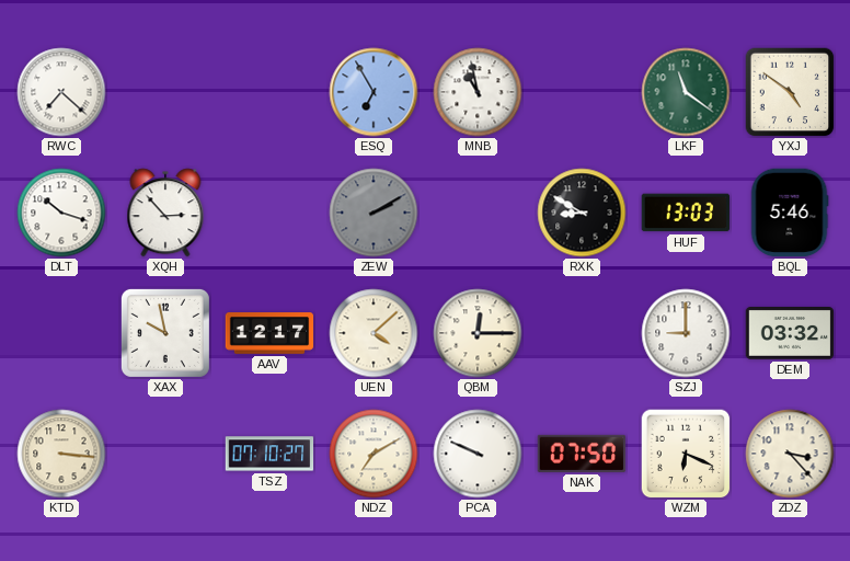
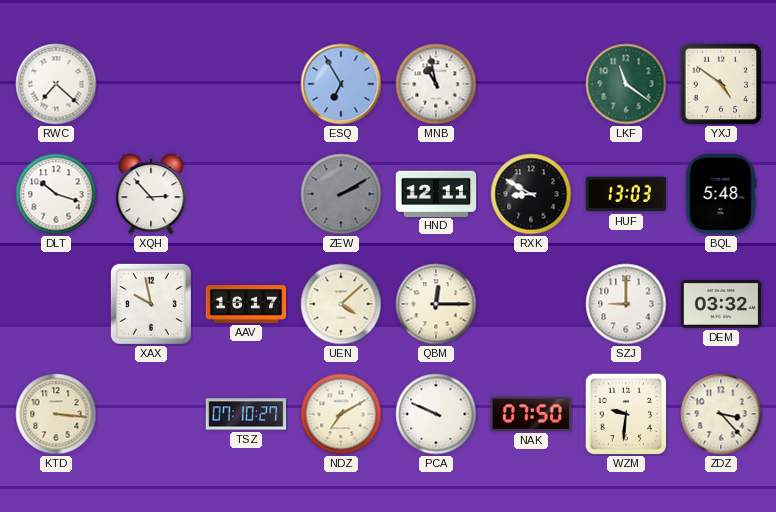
HND: none -> 12:11
BQL: 5:46 -> 5:48
AAV: 12:17 -> 16:17
WZM: 6:19 -> 9:31
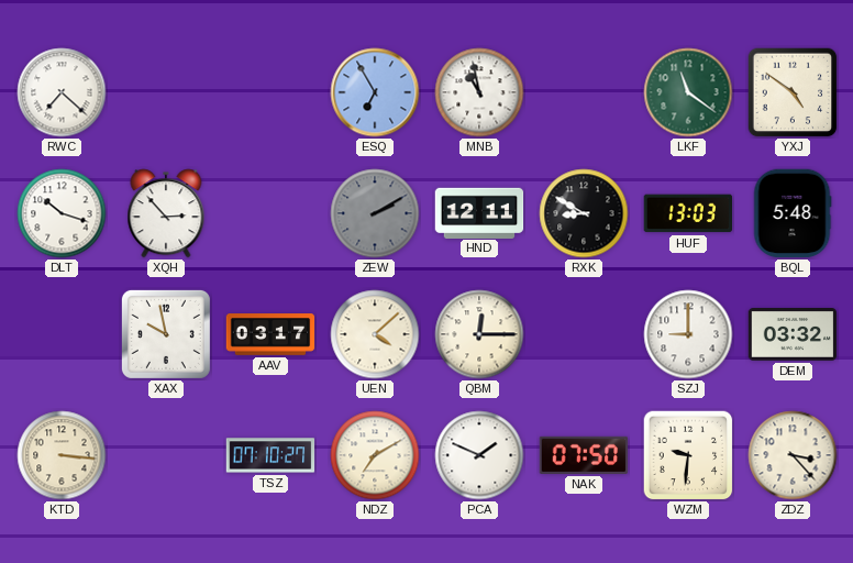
AAV: 16:17 -> 03:17
PCA: 9:49 -> 1:49
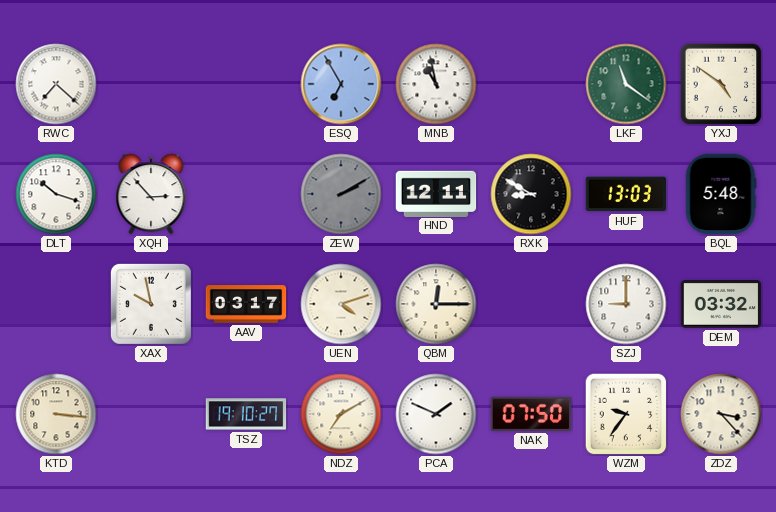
UEN: 4:08 -> 4:12
TSZ: 07:10 -> 19:10
WZM: 9:31 -> 9:36
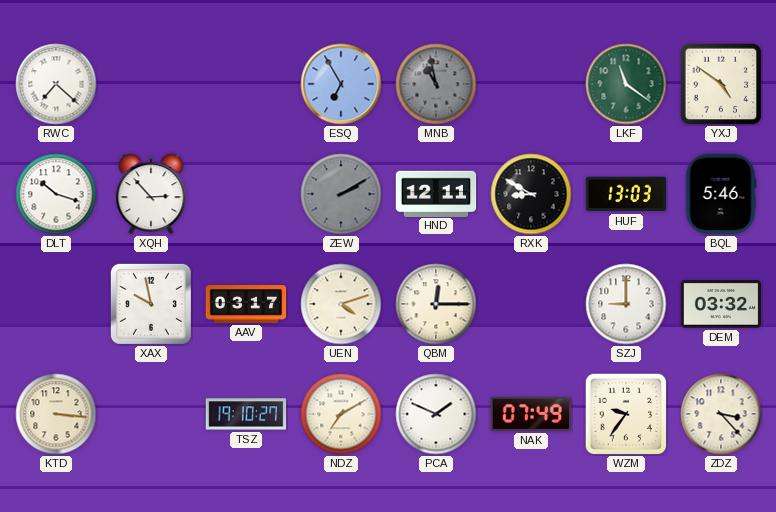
MNB dial: white -> grey
BQL: 5:48 -> 5:46
NAK: 07:50 -> 07:49
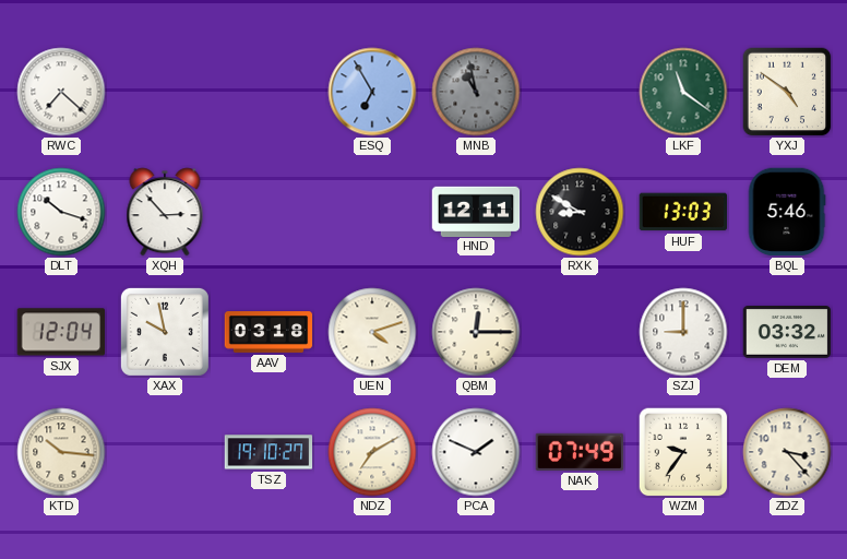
ZEW: 2:10 -> none
SJX: none -> 12:04
AAV: 03:17 -> 03:18
KTD: 3:16 -> 10:16
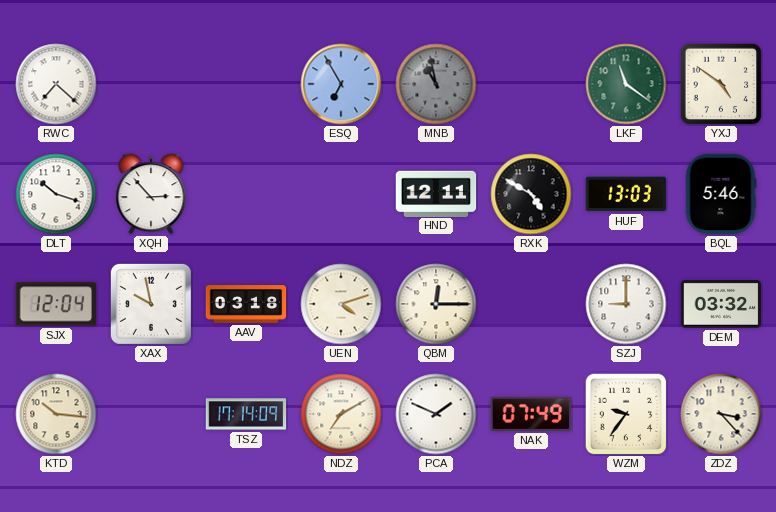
RXK: 8:50 -> 4:50
TSZ: 19:10 -> 17:14
